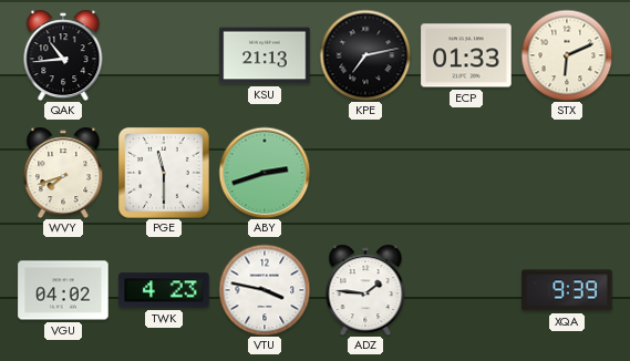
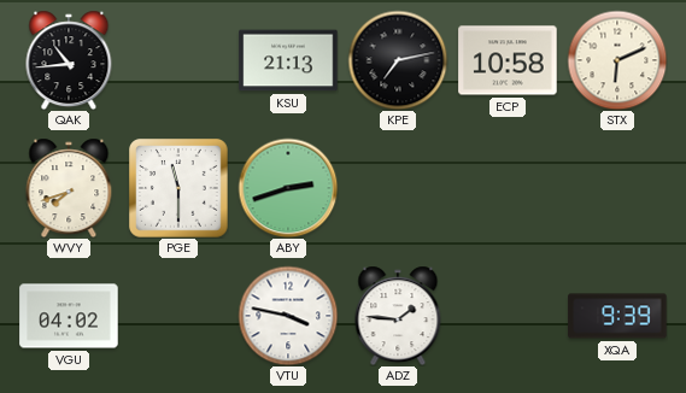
ECP: 01:33 -> 10:58
TWK: 4:23 -> none
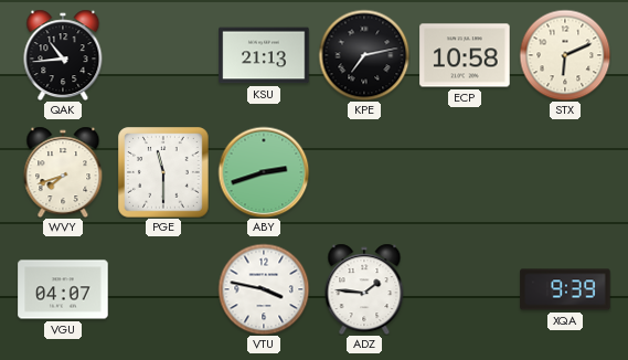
VGU: 04:02 -> 04:07
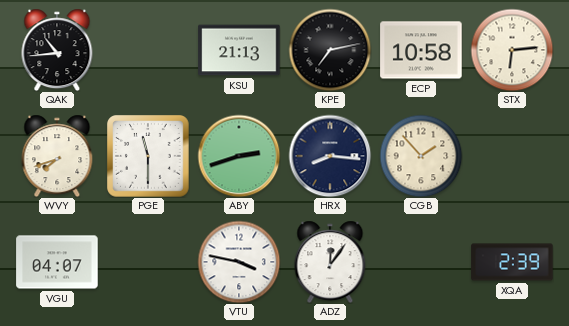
STX: 6:11 -> 6:14
HRX: none -> 8:16
CGB: none -> 1:53
ADZ: 1:46 -> 12:06
XQA: 9:39 -> 2:39
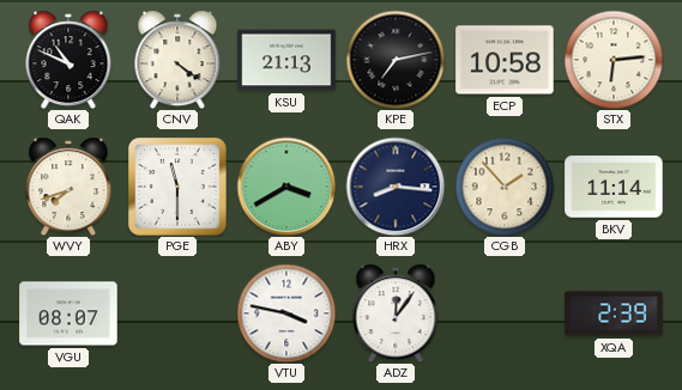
QAK: 10:44 -> 10:49
CNV: none -> 4:21
ABY: 2:42 -> 3:40
BKV: none -> 11:14
VGU: 04:07 -> 08:07
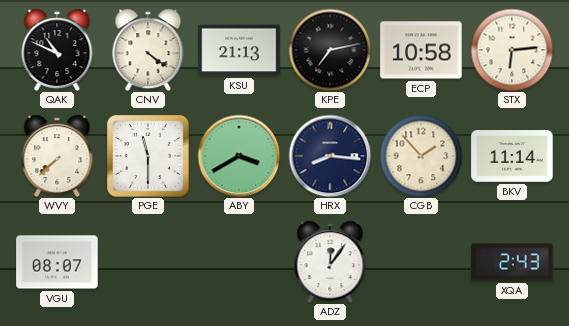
WVY: 7:42 -> 7:38
VTU: 3:47 -> none
XQA: 2:39 -> 2:43
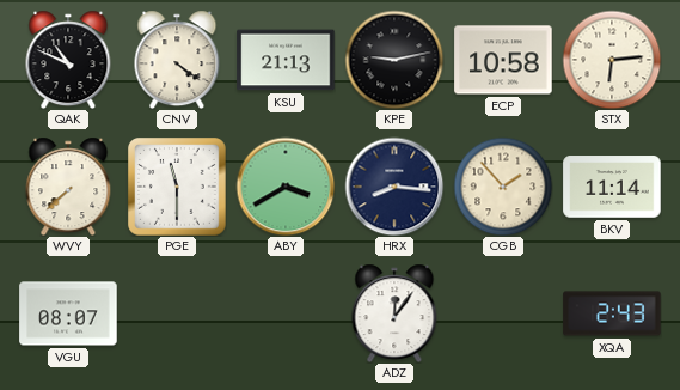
KPE: 7:13 -> 9:13
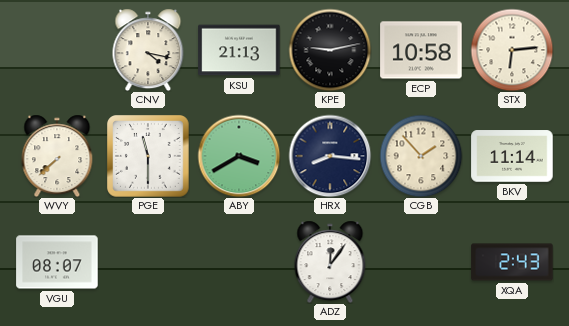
QAK: 10:49 -> none
CNV: 4:21 -> 4:17
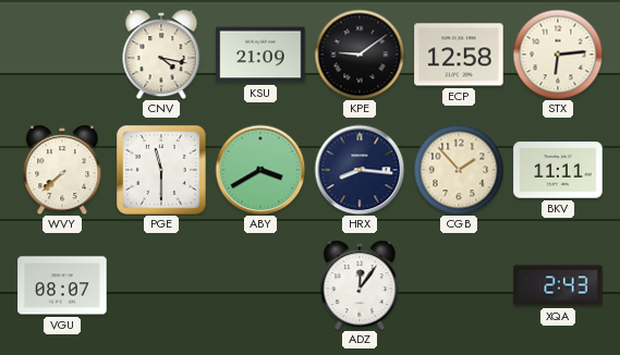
KSU: 21:13 -> 21:09
KPE: 9:13 -> 9:09
ECP: 10:58 -> 12:58
BKV: 11:14 -> 11:11
